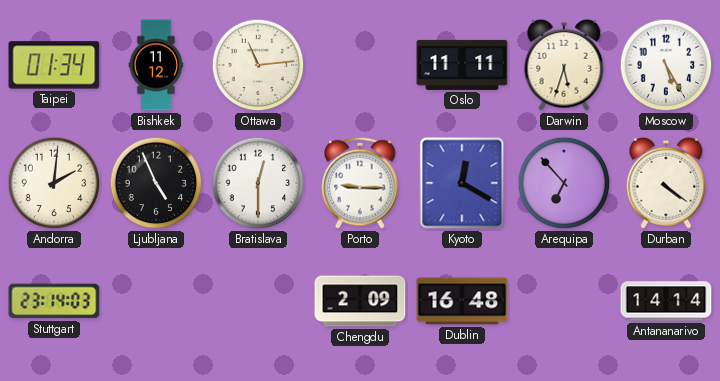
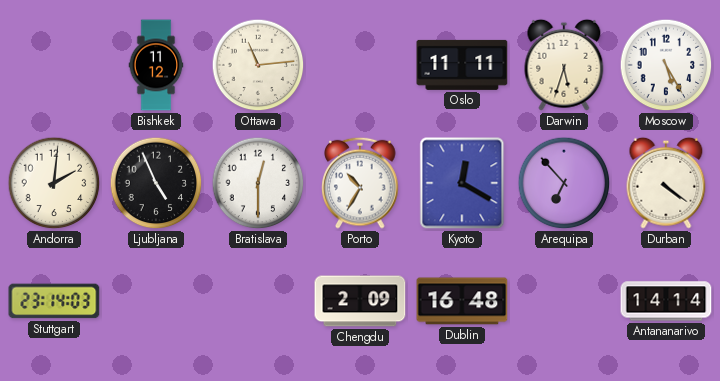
Taipei: 01:34 -> none
Porto: 9:15 -> 10:35
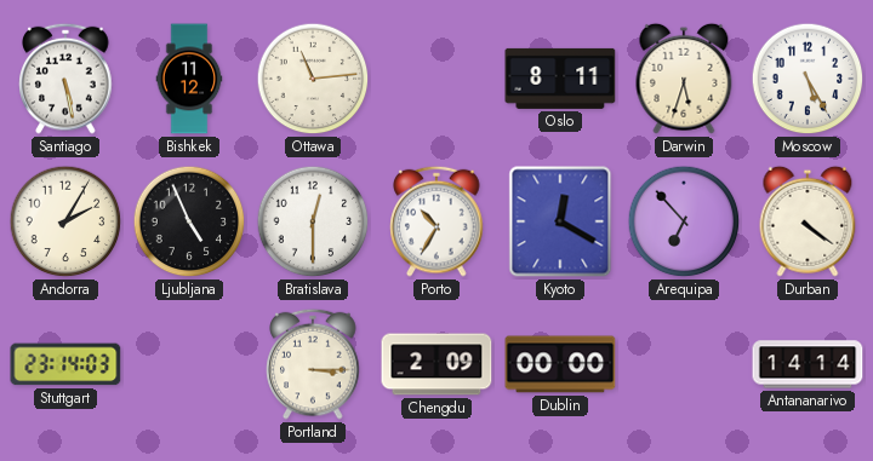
Santiago: none -> 5:28
Oslo: 11:11 -> 8:11
Andorra: 2:01 -> 2:05
Portland: none -> 3:15
Dublin: 16:48 -> 00:00
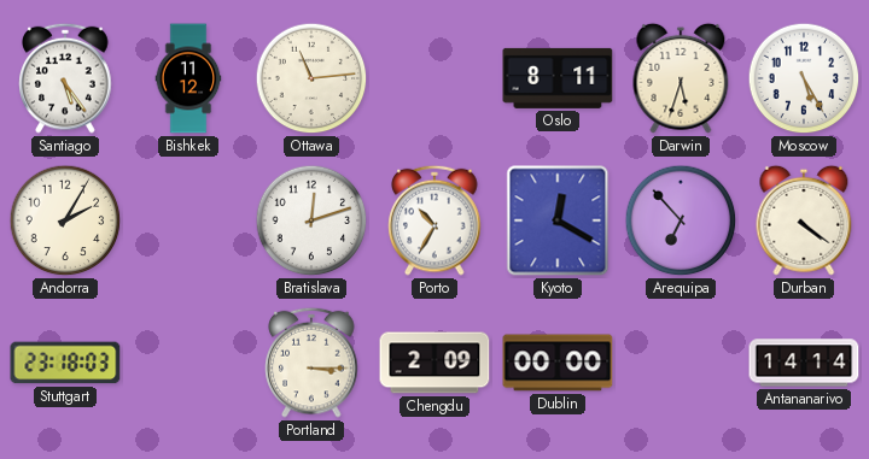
Santiago: 5:28 -> 5:24
Ljubljana: 4:56 -> none
Bratislava: 12:30 -> 12:12
Stuttgart: 23:14 -> 23:18
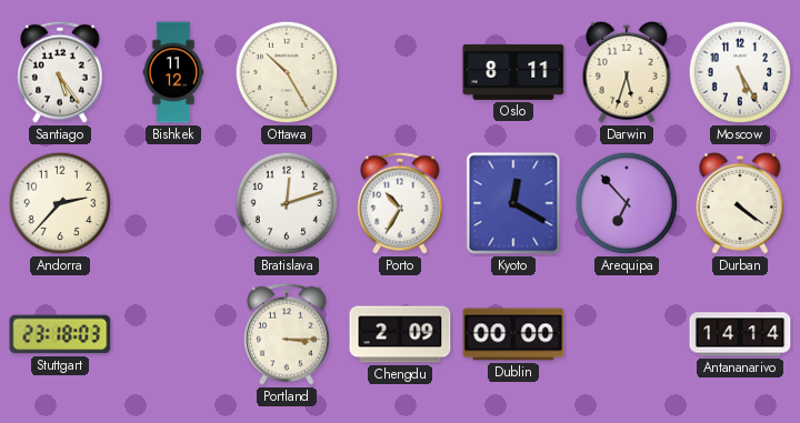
Ottawa: 11:14 -> 10:25
Andorra: 2:05 -> 2:37
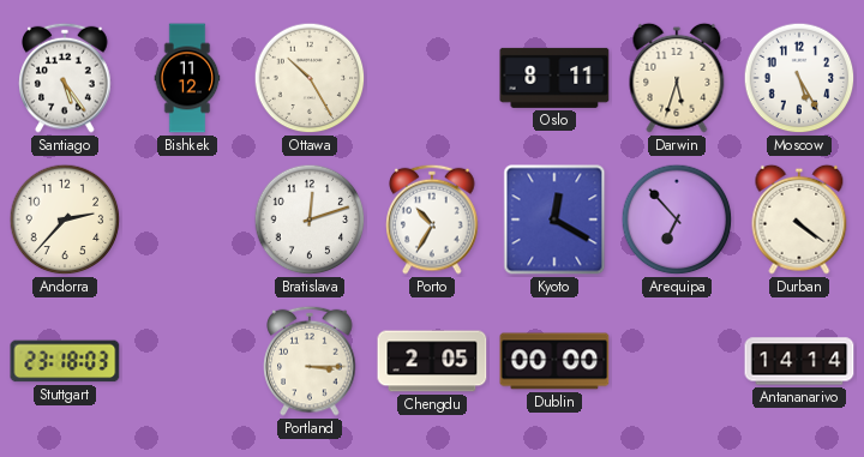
Chengdu: 2:09 -> 2:05
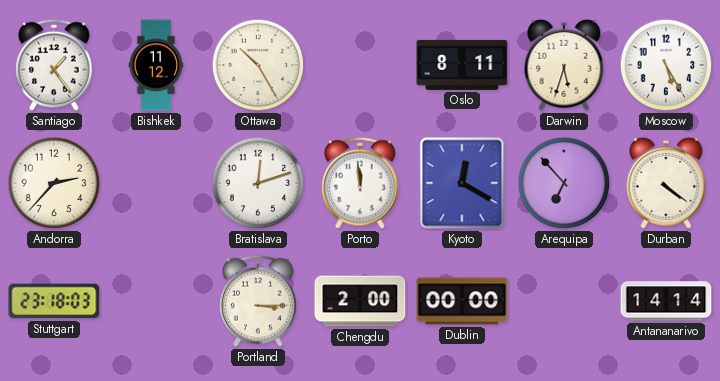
Santiago: 5:24 -> 1:24
Porto: 10:35 -> 11:59
Chengdu: 2:05 -> 2:00
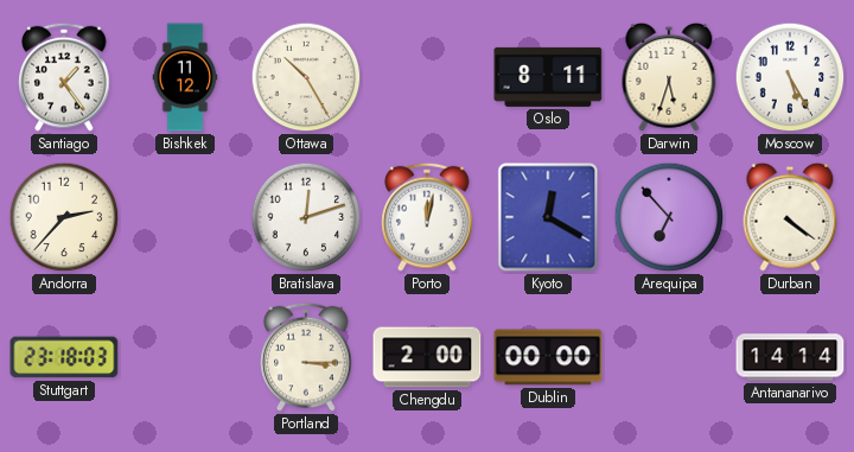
Porto: 11:59 -> 12:02
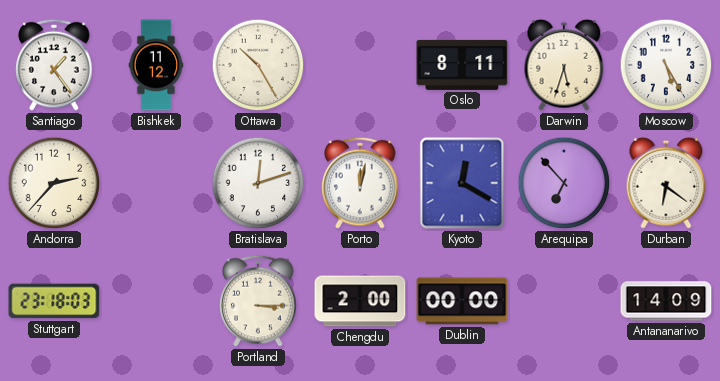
Durban: 4:21 -> 6:21
Antananarivo: 14:14 -> 14:09
